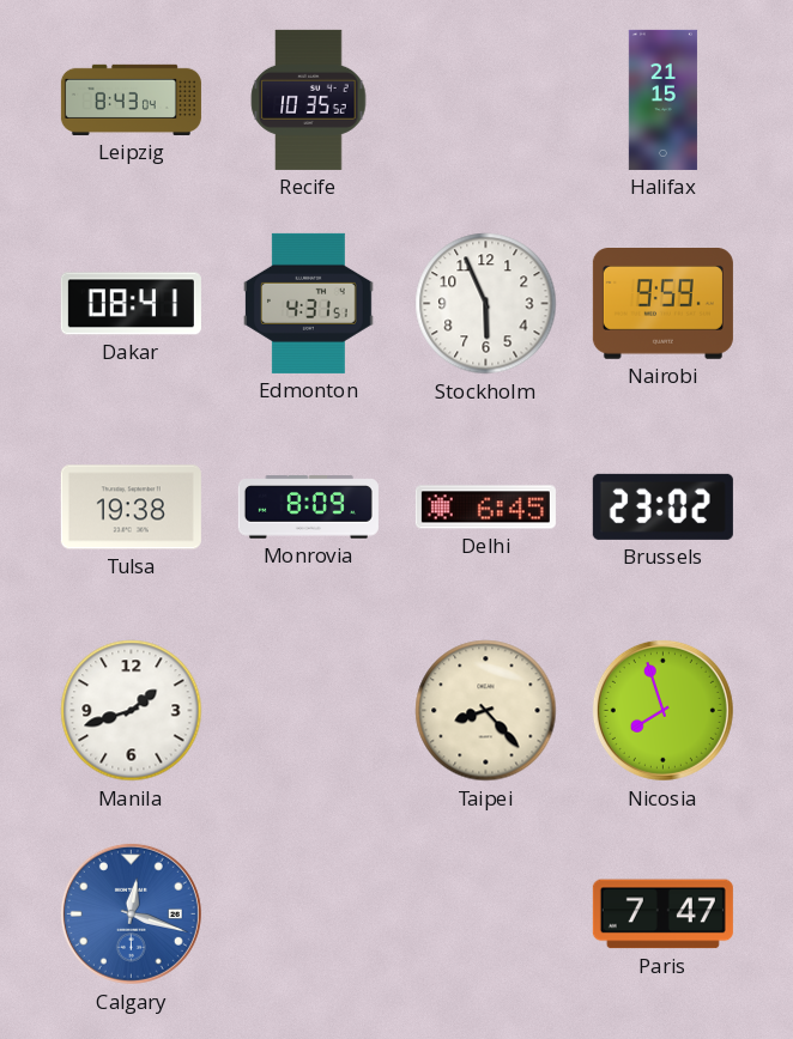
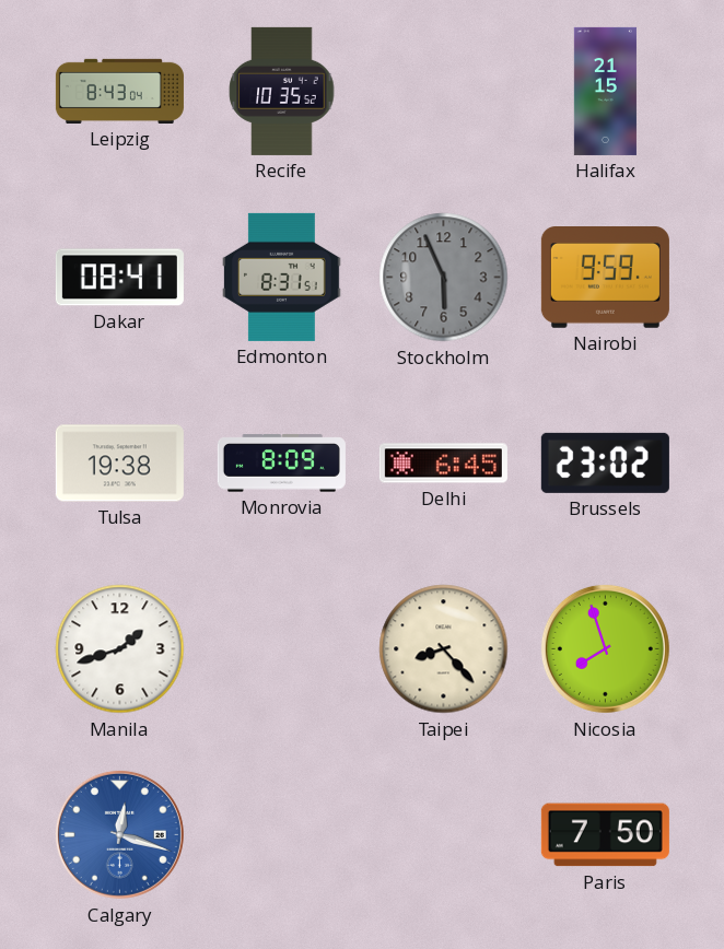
Edmonton: 4:31 -> 8:31
Stockholm dial: white -> grey
Paris: 7:47 -> 7:50
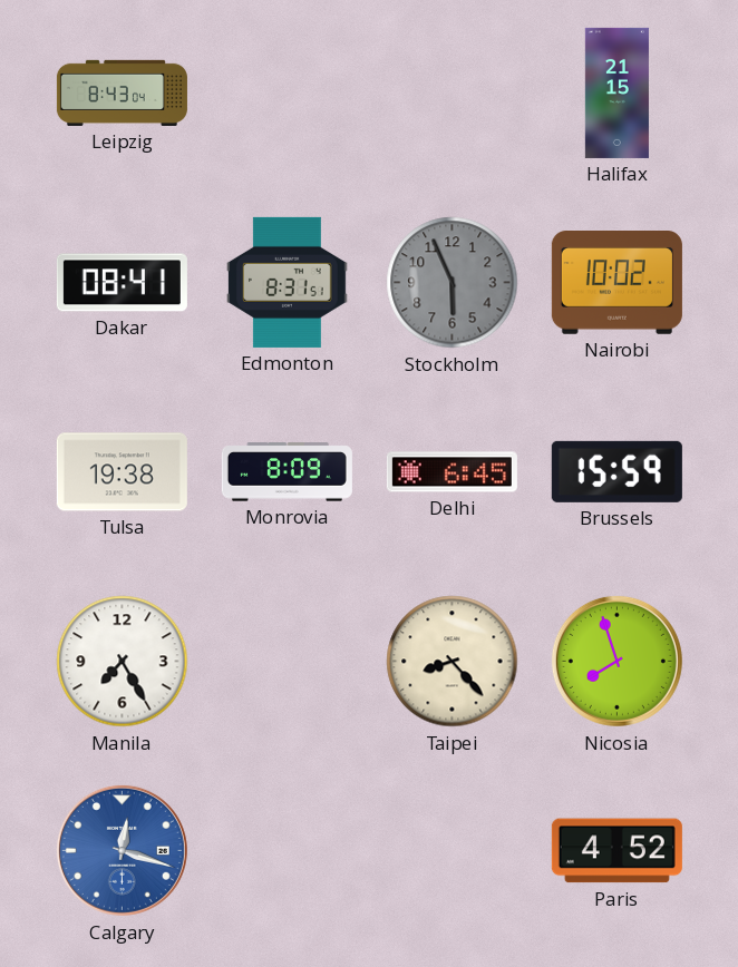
Recife: 10:35 -> none
Nairobi: 9:59 -> 10:02
Brussels: 23:02 -> 15:59
Manila: 1:42 -> 7:25
Paris: 7:50 -> 4:52
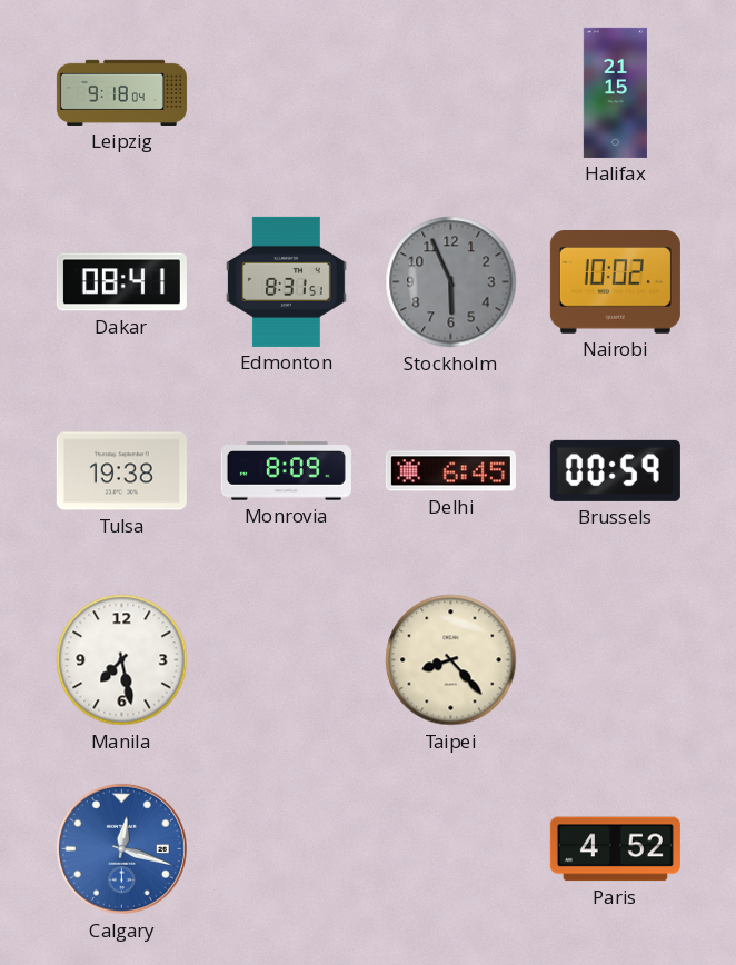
Leipzig: 8:43 -> 9:18
Brussels: 15:59 -> 00:59
Manila: 7:25 -> 7:28
Nicosia: 7:57 -> none
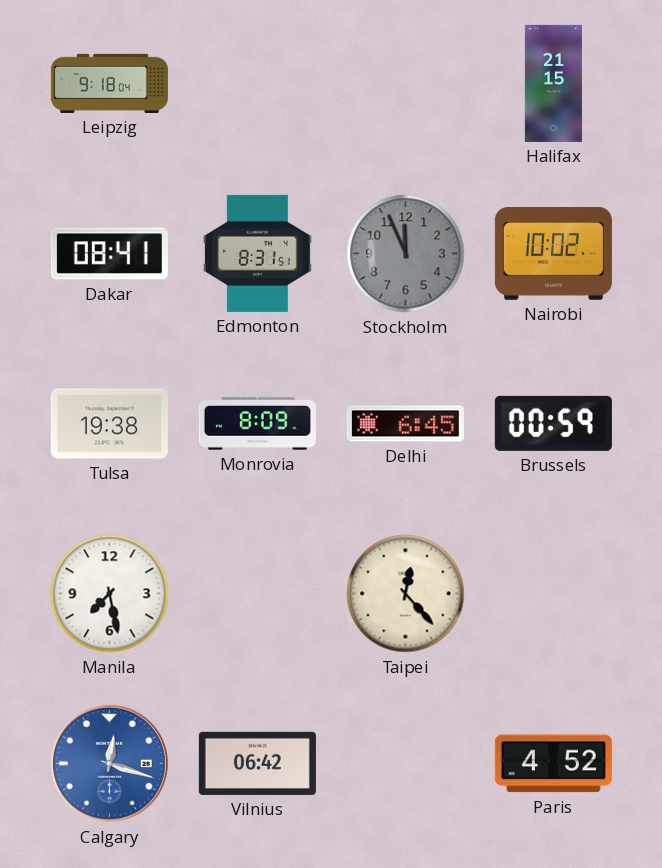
Stockholm: 5:56 -> 11:56
Taipei: 8:23 -> 12:23
Vilnius: none -> 06:42
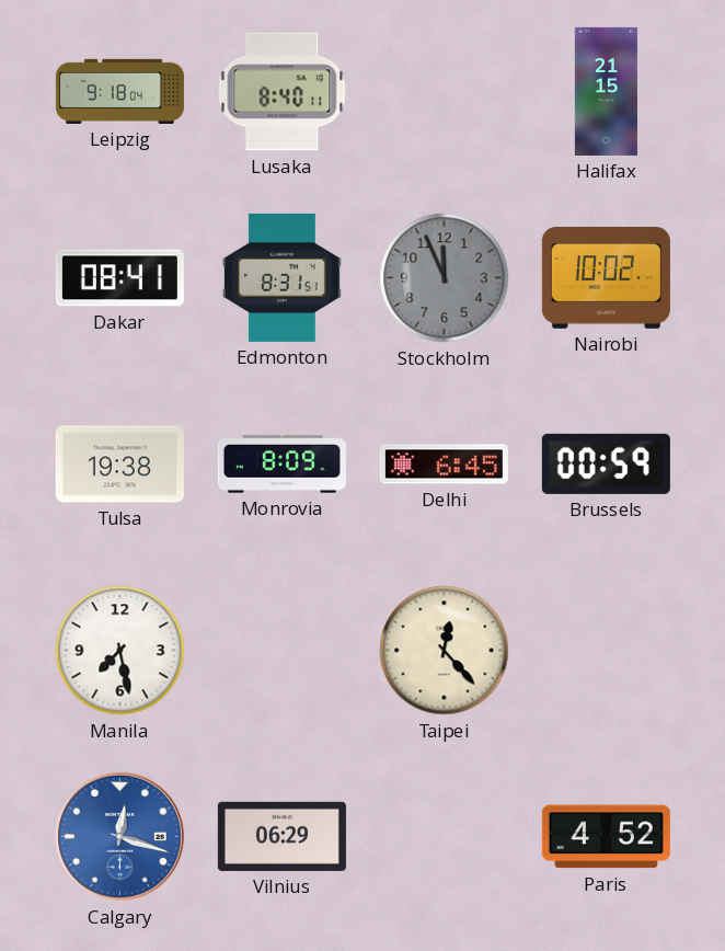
Lusaka: none -> 8:40
Vilnius: 06:42 -> 06:29
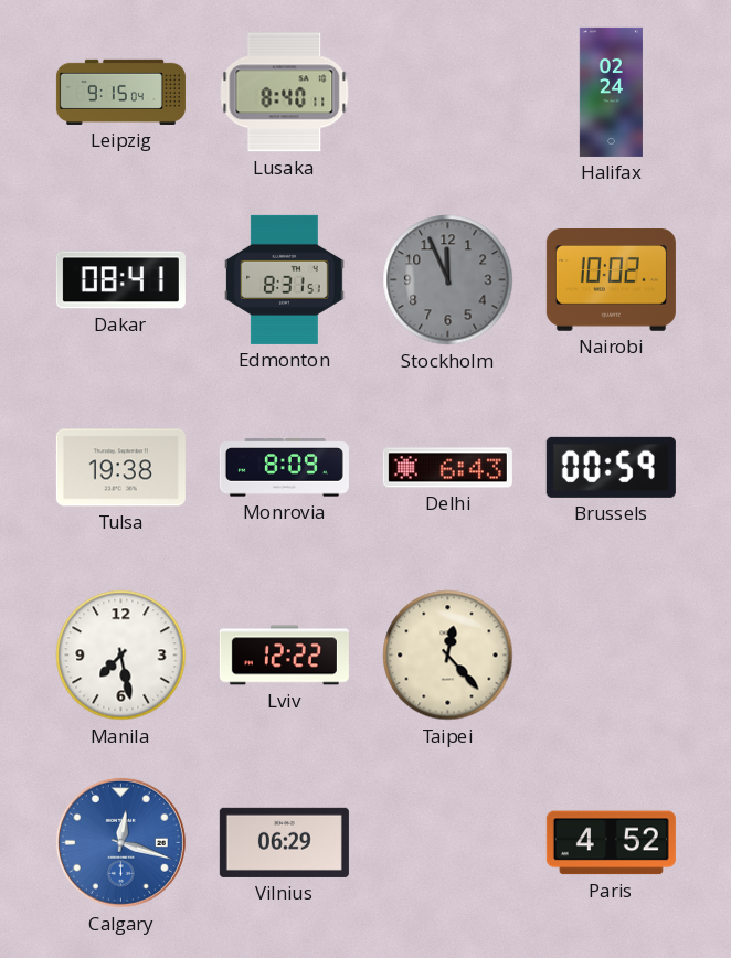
Leipzig: 9:18 -> 9:15
Halifax: 21:15 -> 02:24
Delhi: 6:45 -> 6:43
Lviv: none -> 12:22
